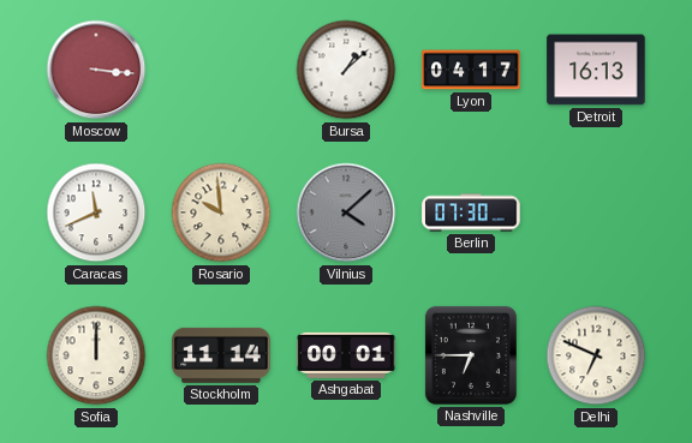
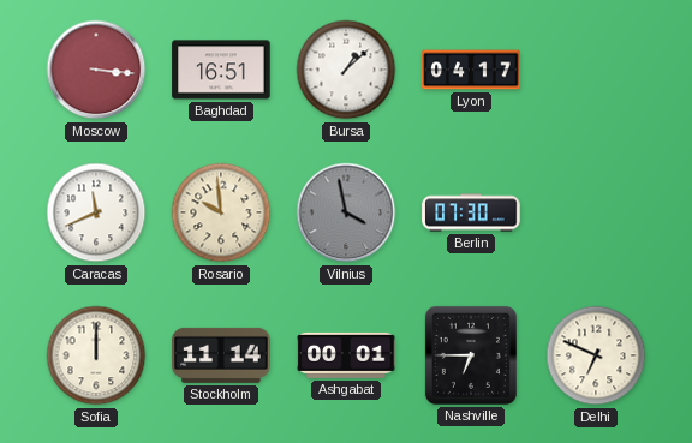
Baghdad: none -> 16:51
Detroit: 16:13 -> none
Vilnius: 4:08 -> 3:58
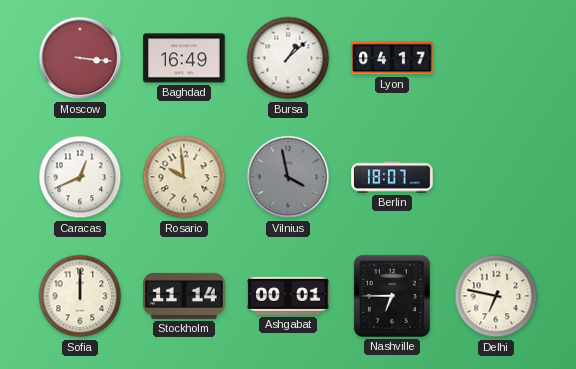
Baghdad: 16:51 -> 16:49
Caracas: 11:41 -> 12:41
Berlin: 07:30 -> 18:07
Delhi: 6:49 -> 6:47
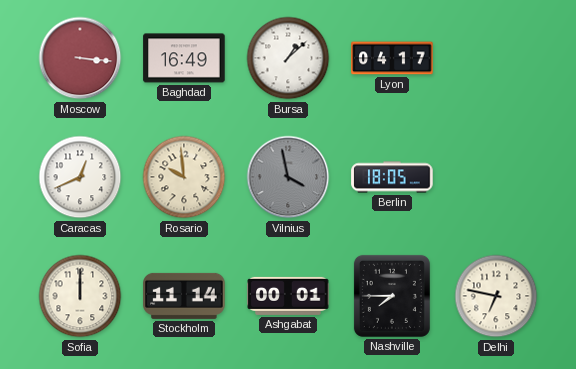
Berlin: 18:07 -> 18:05
Nashville: 6:45 -> 7:45
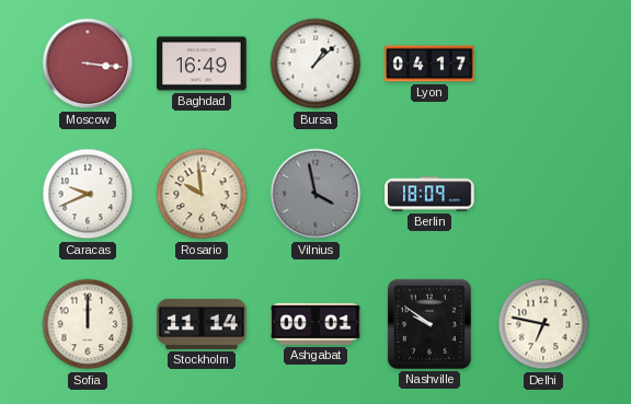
Caracas: 12:41 -> 9:41
Berlin: 18:05 -> 18:09
Nashville: 7:45 -> 9:51
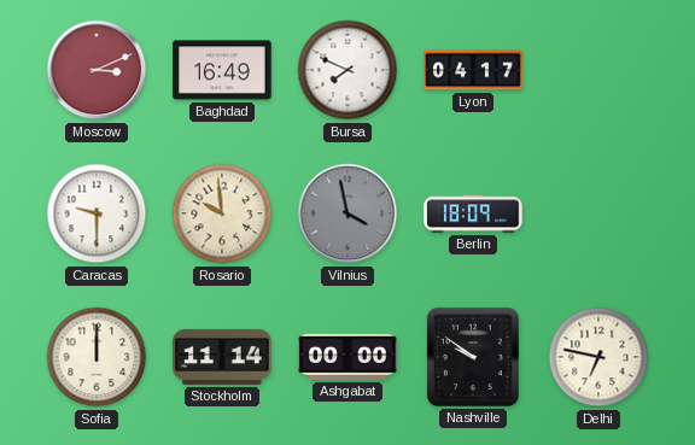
Moscow: 3:16 -> 3:11
Bursa: 1:08 -> 7:49
Caracas: 9:41 -> 9:30
Ashgabat: 00:01 -> 00:00
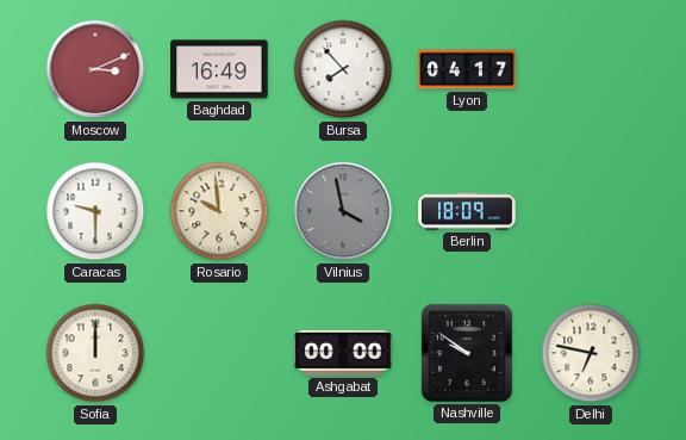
Bursa: 7:49 -> 7:53
Stockholm: 11:14 -> none
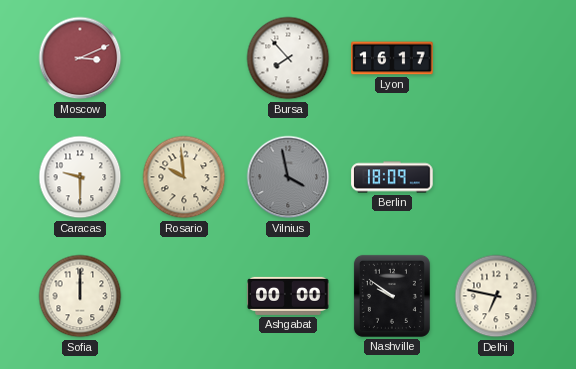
Baghdad: 16:49 -> none
Lyon: 04:17 -> 16:17
